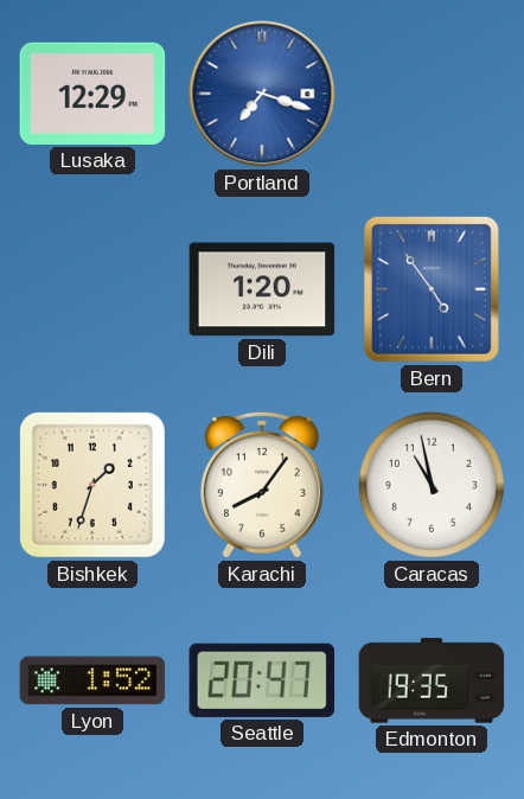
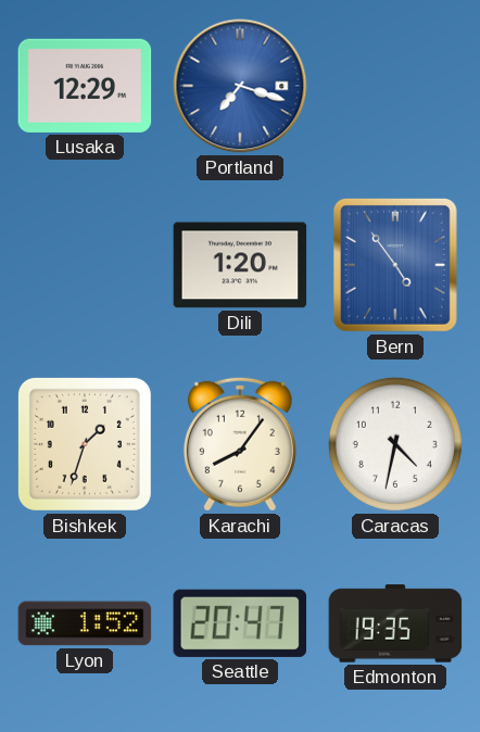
Caracas: 10:58 -> 4:32
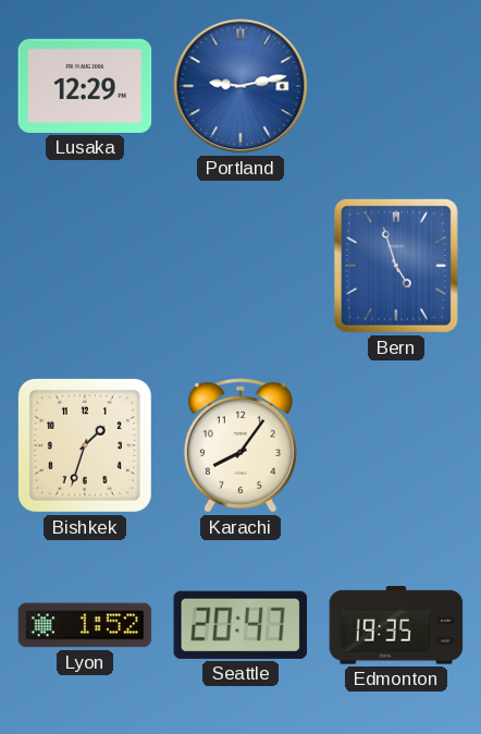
Portland: 7:18 -> 9:13
Dili: 1:20 -> none
Bern: 4:54 -> 4:57
Caracas: 4:32 -> none
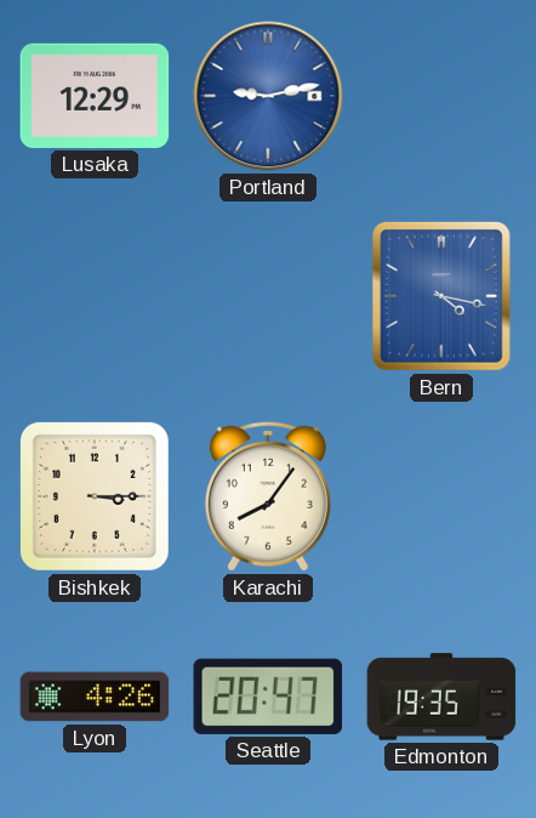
Bern: 4:57 -> 4:17
Bishkek: 1:33 -> 3:15
Lyon: 1:52 -> 4:26
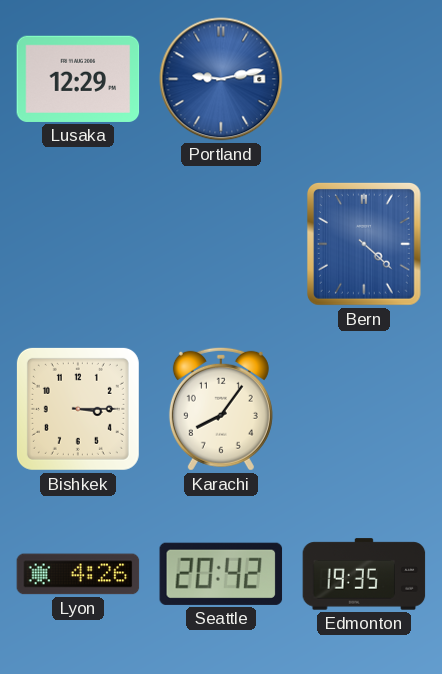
Bern: 4:17 -> 4:22
Seattle: 20:47 -> 20:42
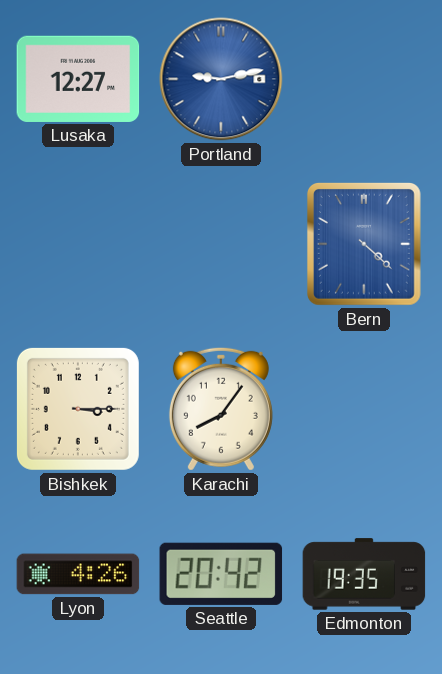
Lusaka: 12:29 -> 12:27
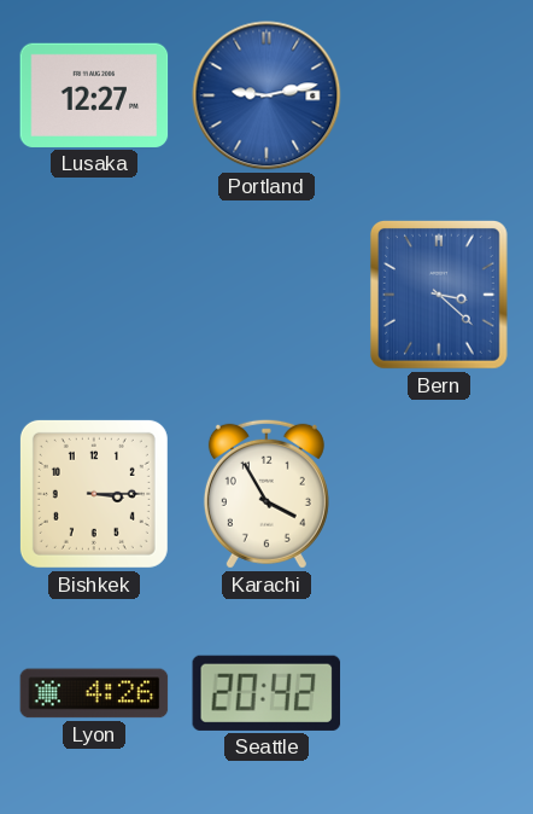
Bern: 4:22 -> 3:22
Karachi: 8:06 -> 3:55
Edmonton: 19:35 -> none
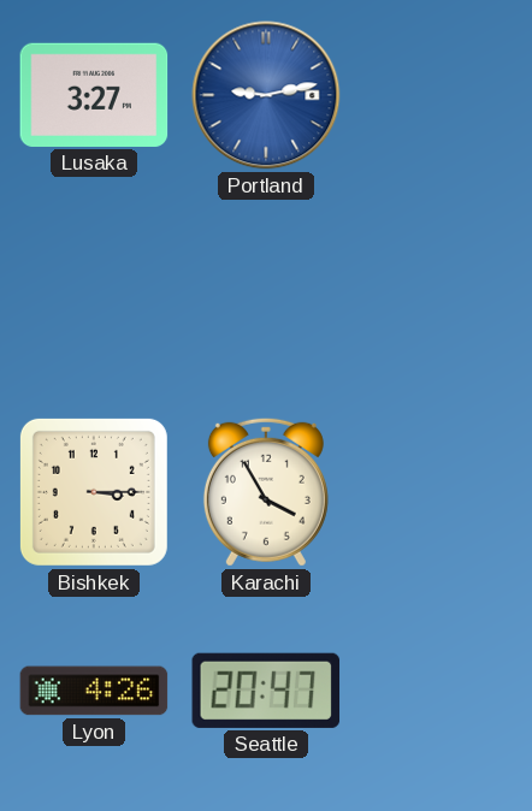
Lusaka: 12:27 -> 3:27
Bern: 3:22 -> none
Seattle: 20:42 -> 20:47
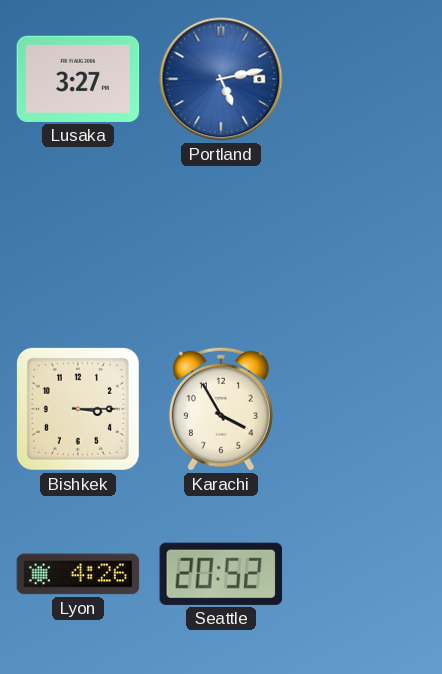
Portland: 9:13 -> 5:13
Seattle: 20:47 -> 20:52
